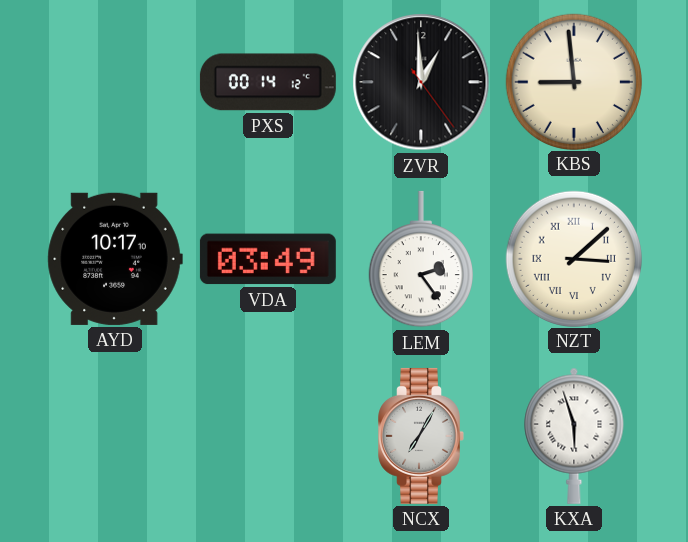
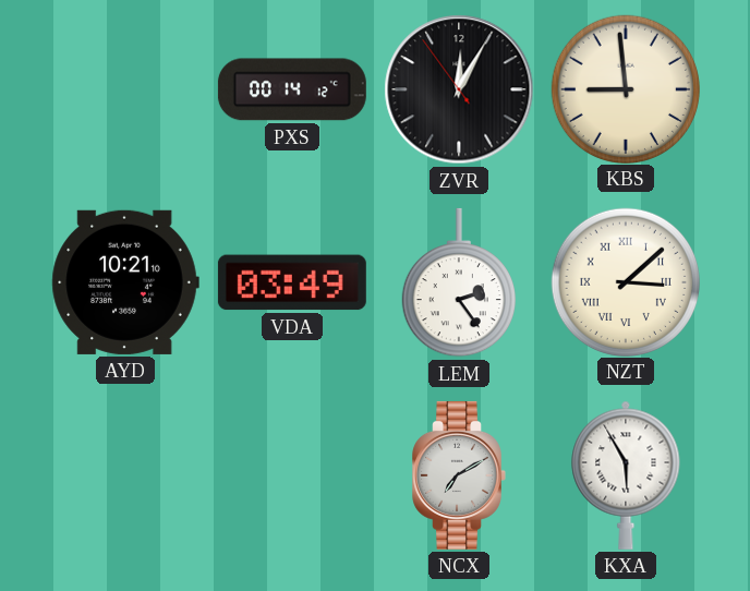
ZVR: 12:59 -> 12:04
AYD: 10:17 -> 10:21
NCX: 7:05 -> 7:10
KXA: 5:57 -> 5:55
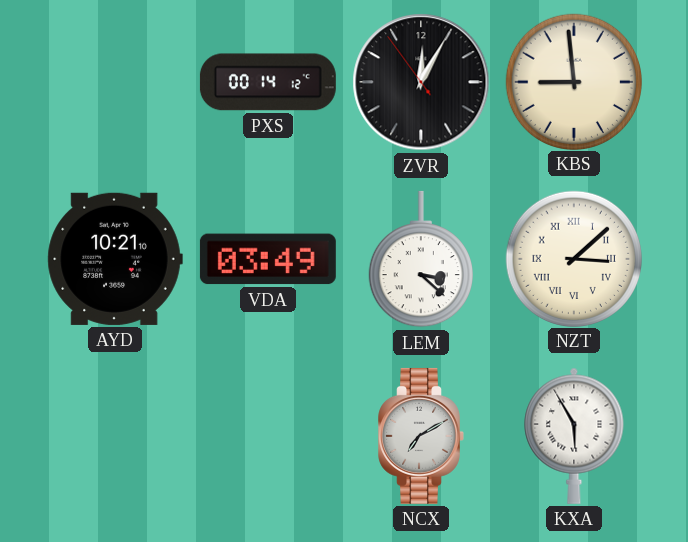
LEM: 2:24 -> 3:22
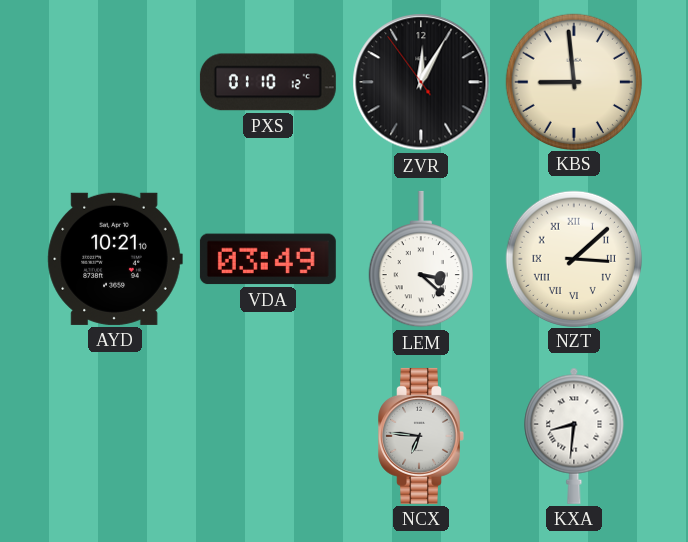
PXS: 00:14 -> 01:10
NCX: 7:10 -> 6:46
KXA: 5:55 -> 8:31
